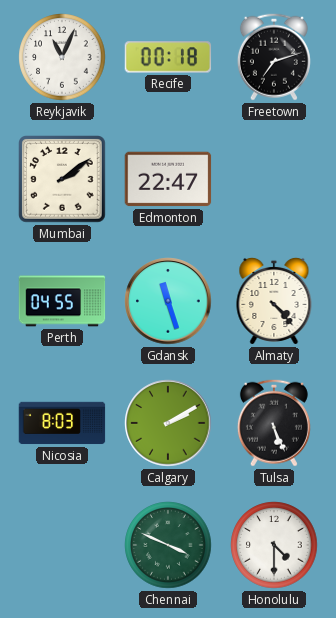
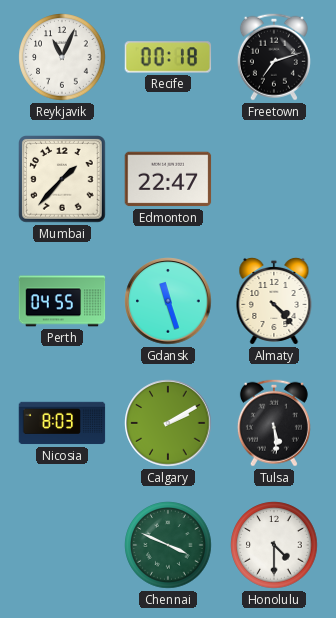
Mumbai: 2:09 -> 1:37
Tulsa: 5:26 -> 5:29
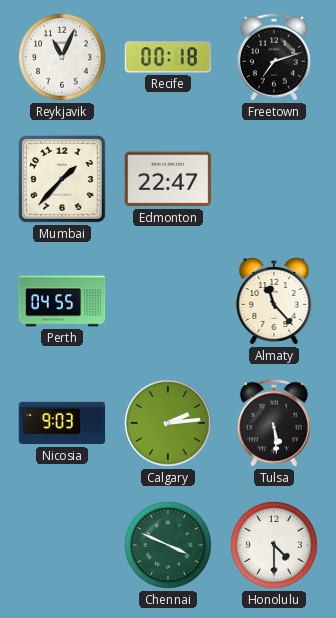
Gdansk: 11:27 -> none
Almaty: 4:23 -> 11:23
Nicosia: 8:03 -> 9:03
Calgary: 2:10 -> 2:14
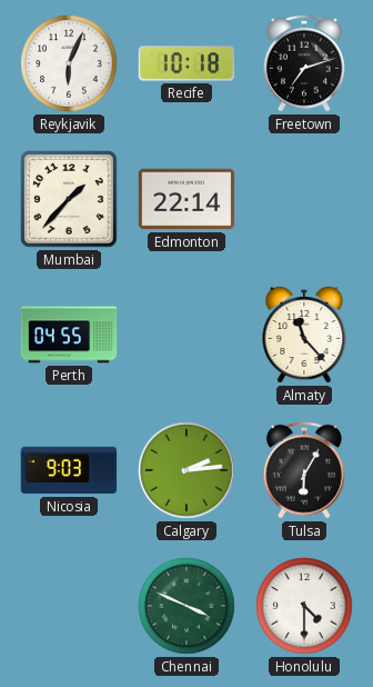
Reykjavik: 11:04 -> 6:04
Recife: 00:18 -> 10:18
Edmonton: 22:47 -> 22:14
Tulsa: 5:29 -> 6:05
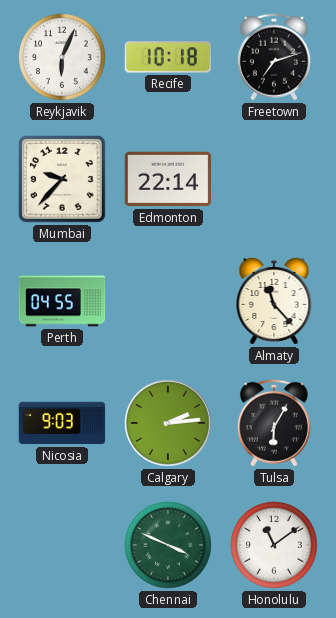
Mumbai: 1:37 -> 9:37
Honolulu: 4:30 -> 11:09
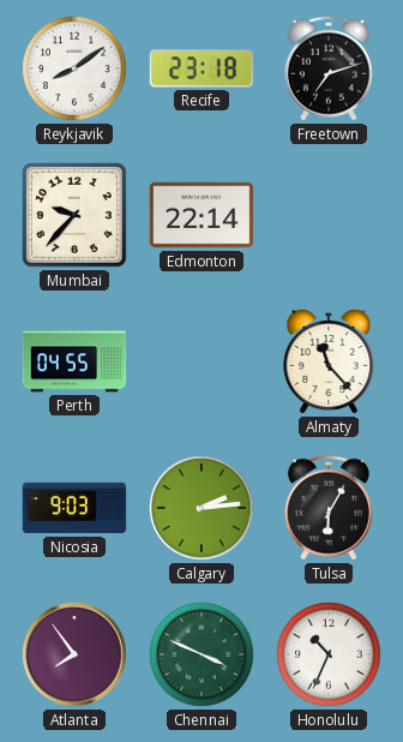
Reykjavik: 6:04 -> 8:09
Recife: 10:18 -> 23:18
Atlanta: none -> 7:54
Honolulu: 11:09 -> 10:34
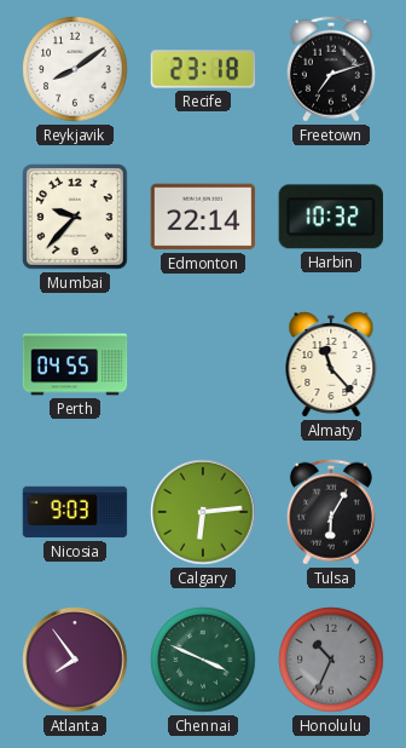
Harbin: none -> 10:32
Calgary: 2:14 -> 6:14
Honolulu dial: white -> grey
